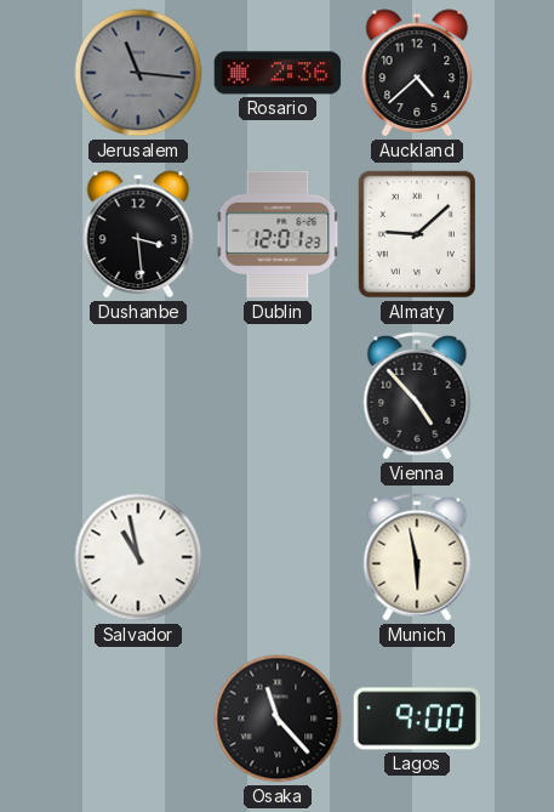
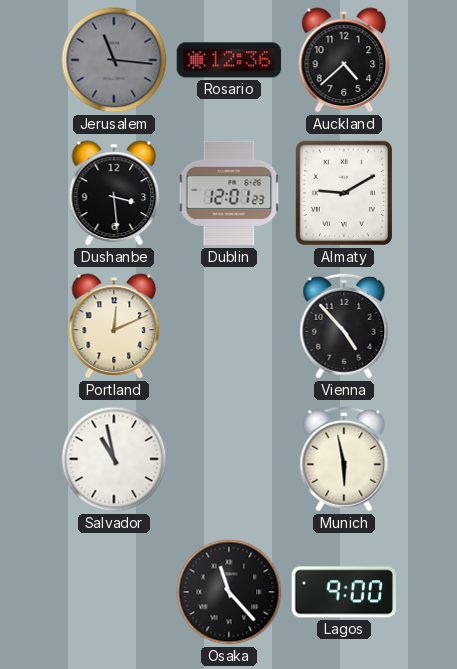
Rosario: 2:36 -> 12:36
Almaty: 9:08 -> 9:10
Portland: none -> 12:11
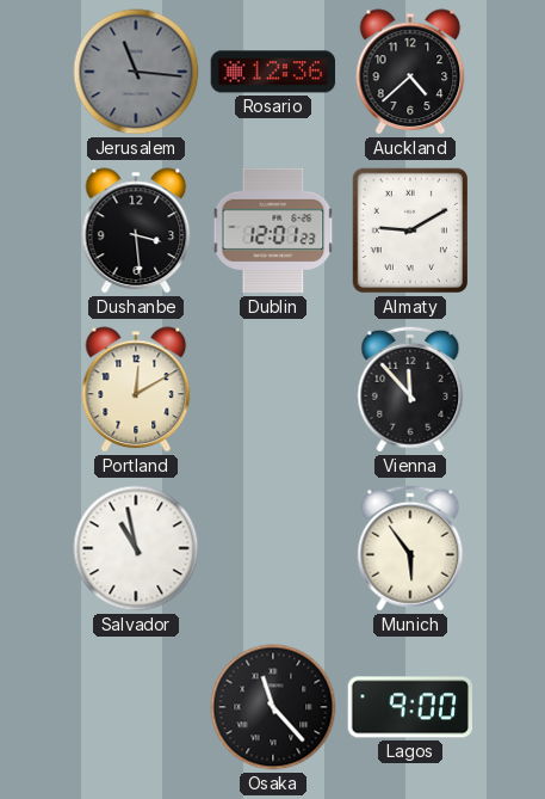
Portland: 12:11 -> 12:10
Vienna: 4:53 -> 11:53
Munich: 5:58 -> 5:54
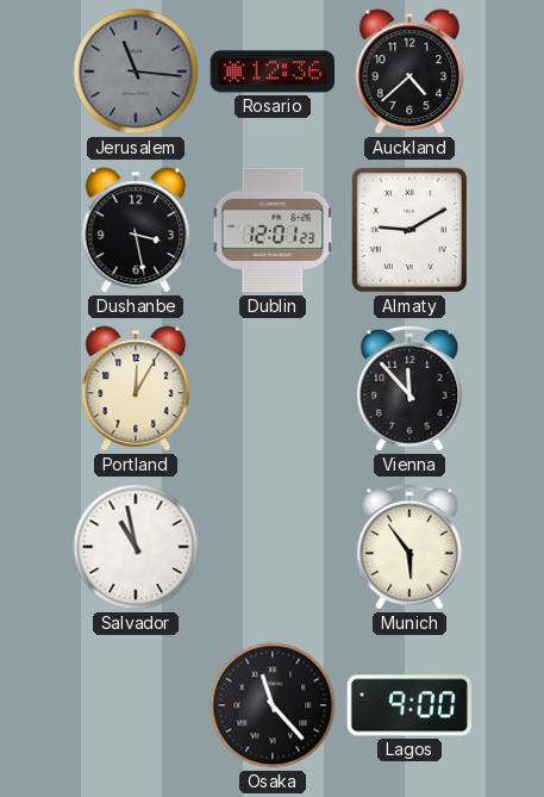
Dushanbe: 3:29 -> 3:28
Portland: 12:10 -> 12:05
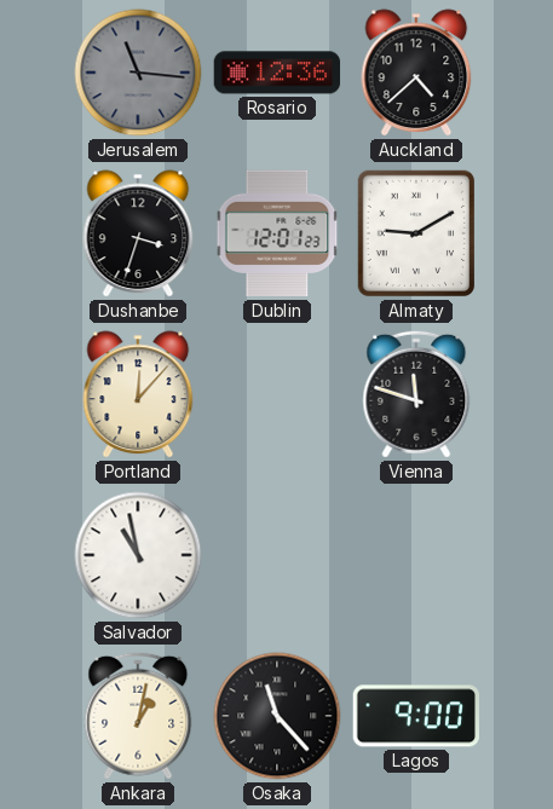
Dushanbe: 3:28 -> 3:33
Portland: 12:05 -> 12:07
Vienna: 11:53 -> 11:48
Munich: 5:54 -> none
Ankara: none -> 1:02
